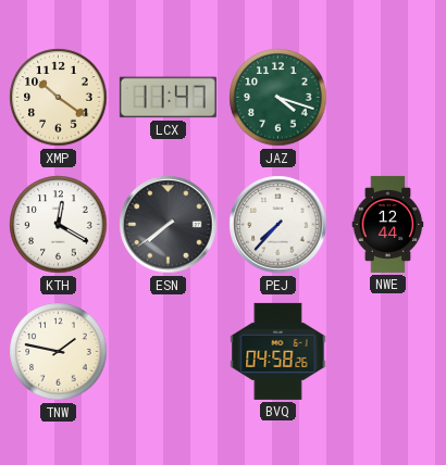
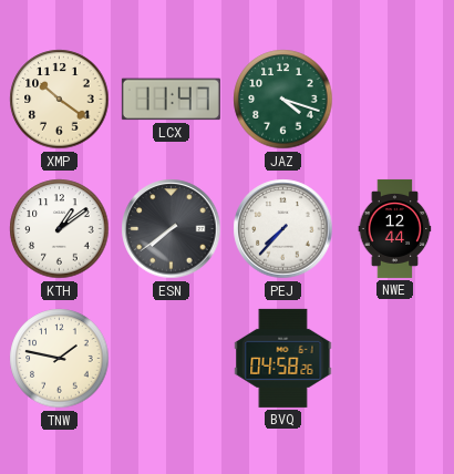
KTH: 12:20 -> 1:09
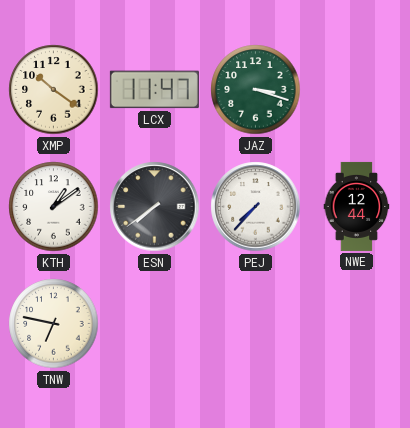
JAZ: 4:18 -> 3:18
TNW: 1:47 -> 6:47
BVQ: 04:58 -> none
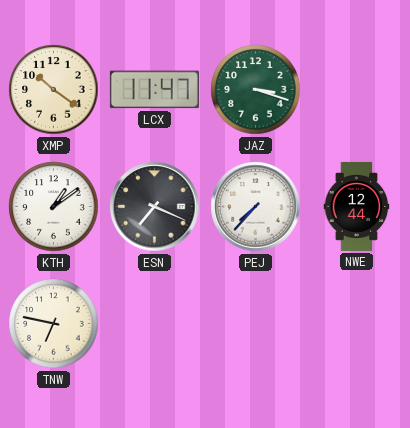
ESN: 7:39 -> 7:19
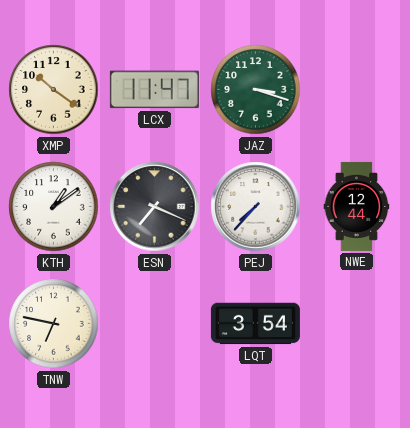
LQT: none -> 3:54
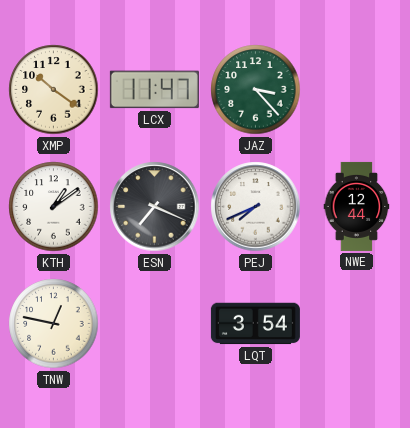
JAZ: 3:18 -> 3:23
PEJ: 7:37 -> 7:41
TNW: 6:47 -> 12:47
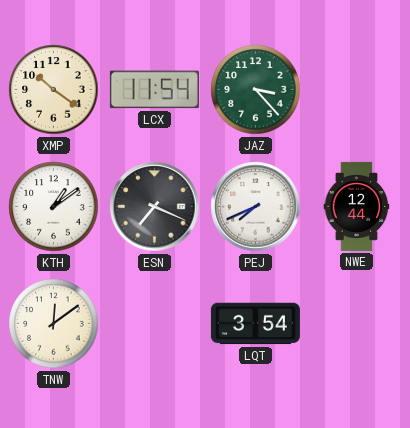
LCX: 11:47 -> 11:54
TNW: 12:47 -> 12:09
